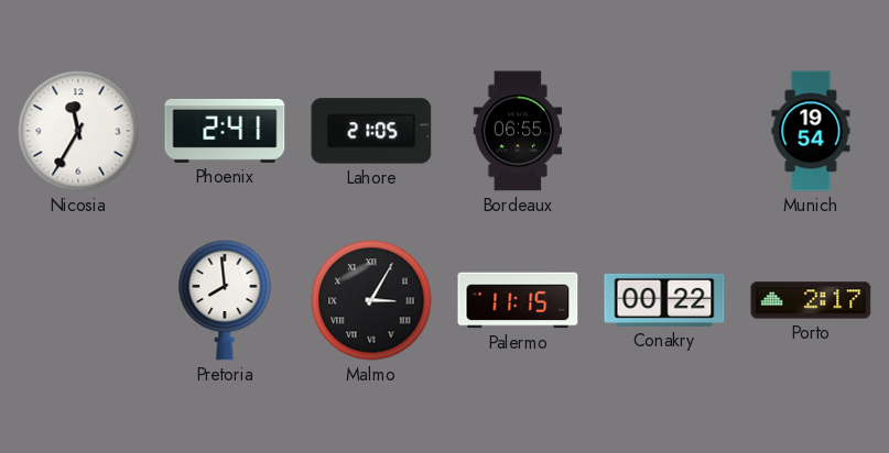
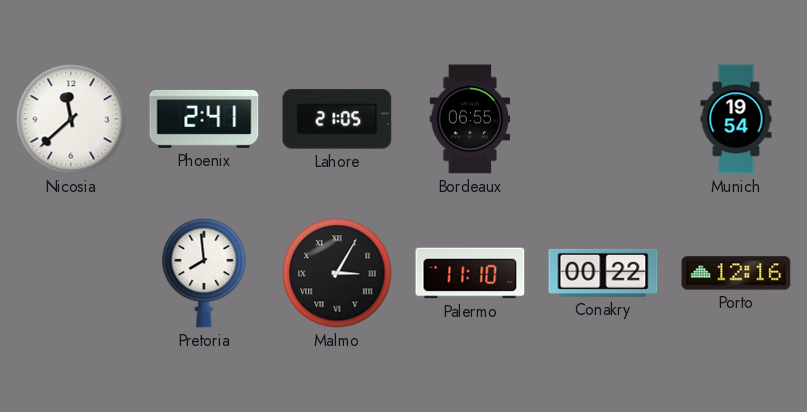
Nicosia: 11:35 -> 11:38
Palermo: 11:15 -> 11:10
Porto: 2:17 -> 12:16
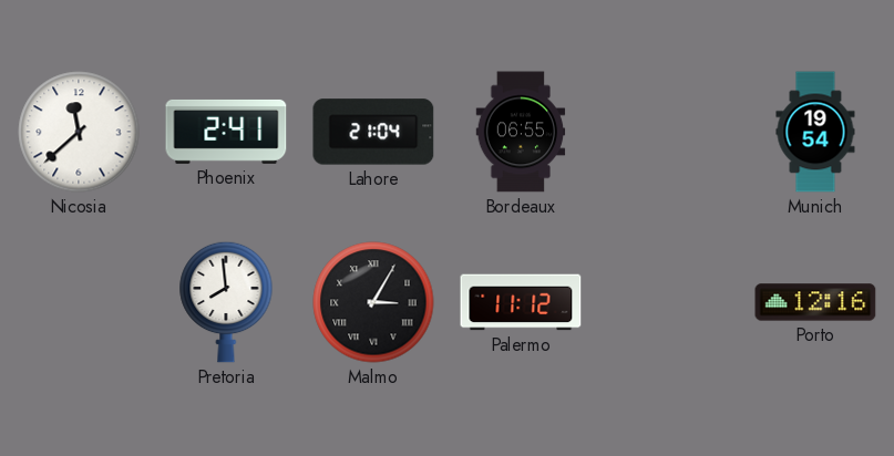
Lahore: 21:05 -> 21:04
Palermo: 11:10 -> 11:12
Conakry: 00:22 -> none
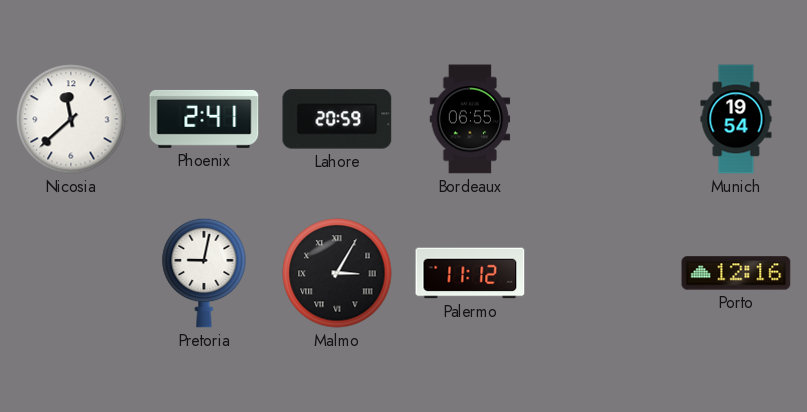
Lahore: 21:04 -> 20:59
Pretoria: 7:59 -> 9:02
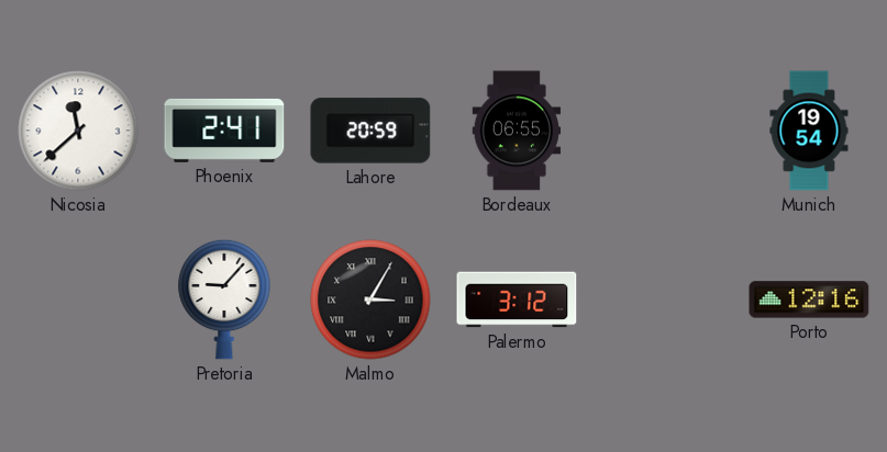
Pretoria: 9:02 -> 9:07
Palermo: 11:12 -> 3:12
